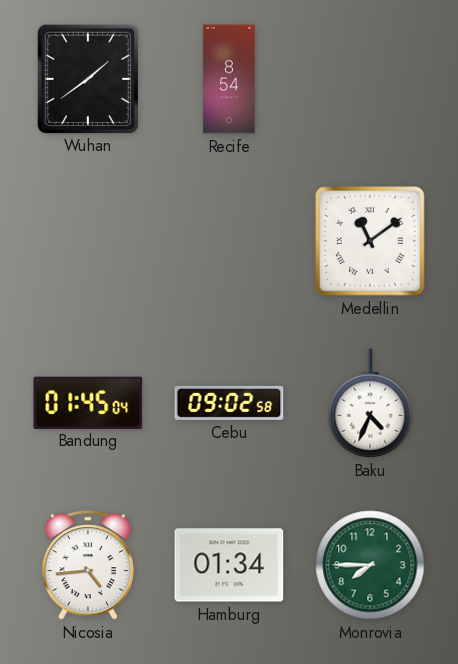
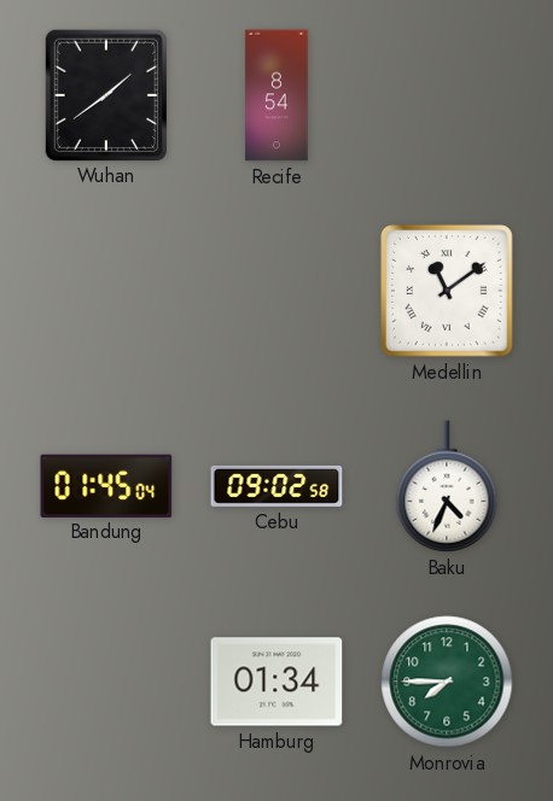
Nicosia: 4:44 -> none
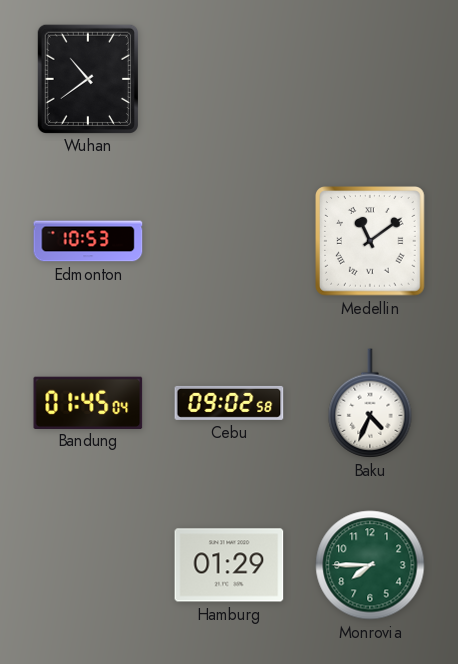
Wuhan: 1:39 -> 10:39
Recife: 8:54 -> none
Edmonton: none -> 10:53
Hamburg: 01:34 -> 01:29
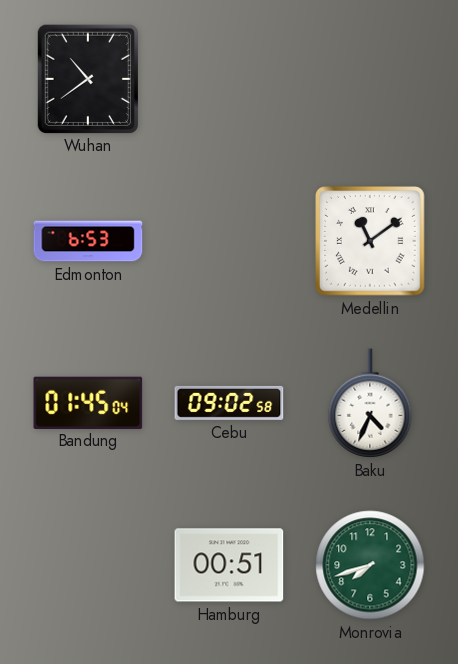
Edmonton: 10:53 -> 6:53
Hamburg: 01:29 -> 00:51
Monrovia: 7:45 -> 7:42
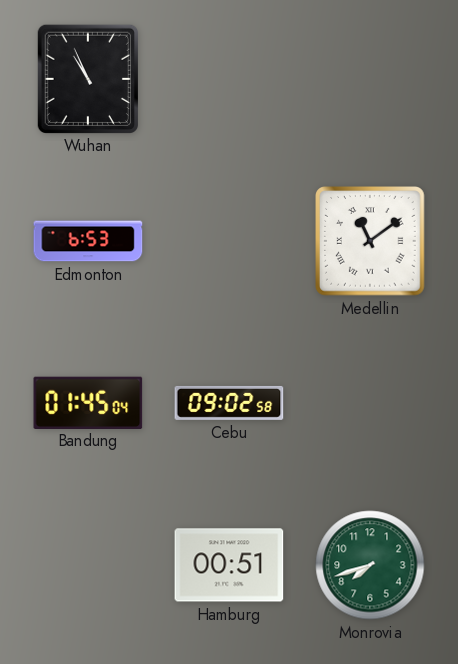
Wuhan: 10:39 -> 10:56
Baku: 4:34 -> none
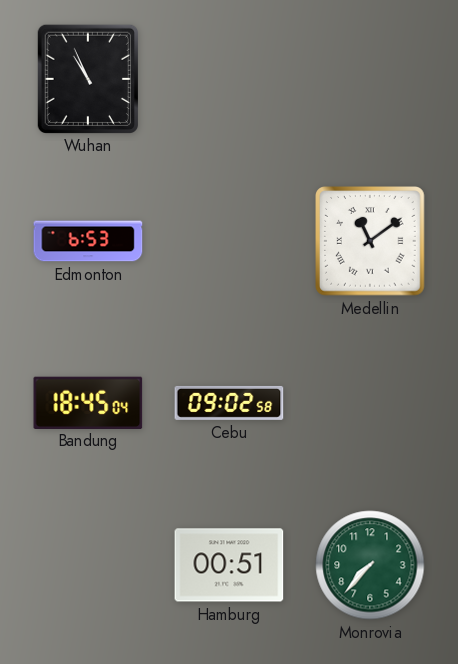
Bandung: 01:45 -> 18:45
Monrovia: 7:42 -> 7:37
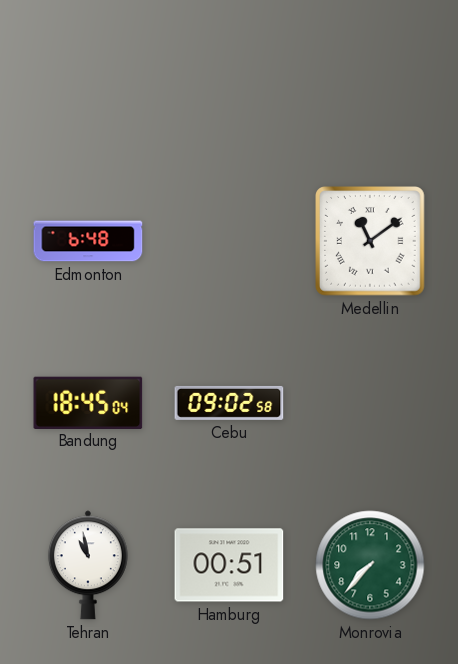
Wuhan: 10:56 -> none
Edmonton: 6:53 -> 6:48
Tehran: none -> 10:58
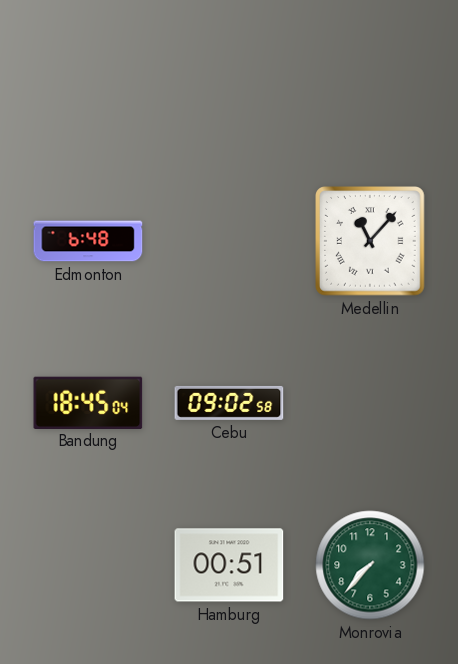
Medellin: 11:09 -> 11:07
Tehran: 10:58 -> none
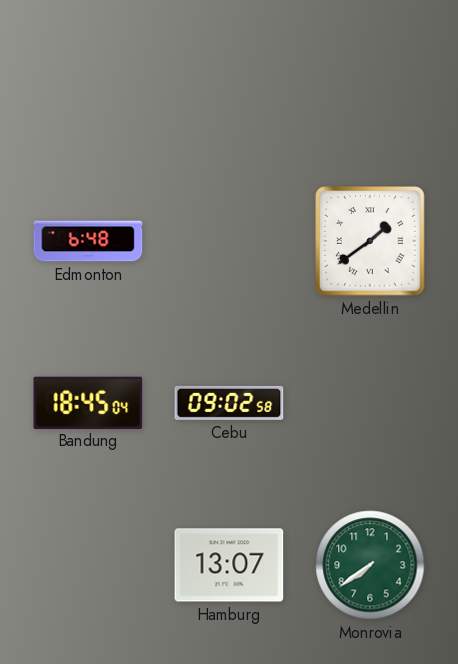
Medellin: 11:07 -> 1:39
Hamburg: 00:51 -> 13:07
Monrovia: 7:37 -> 7:39
